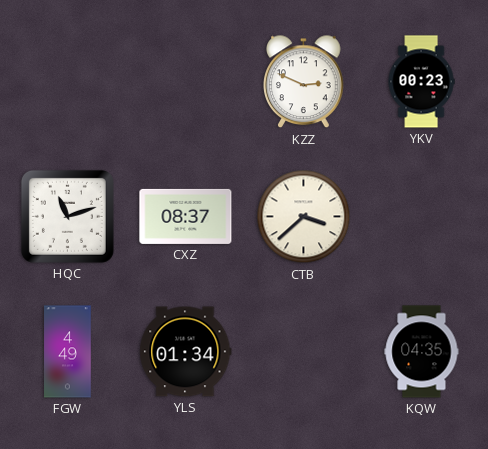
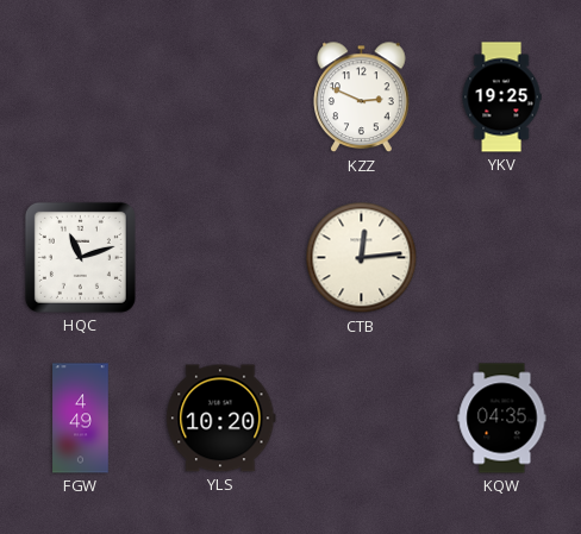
YKV: 00:23 -> 19:25
CXZ: 08:37 -> none
CTB: 3:38 -> 12:14
YLS: 01:34 -> 10:20
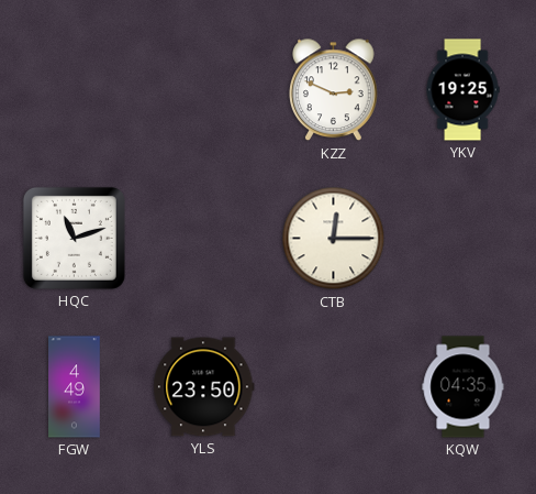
CTB: 12:14 -> 12:15
YLS: 10:20 -> 23:50
